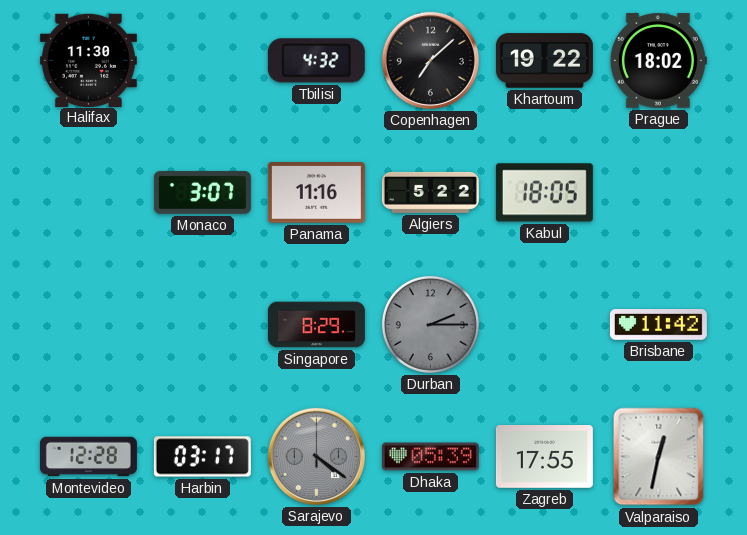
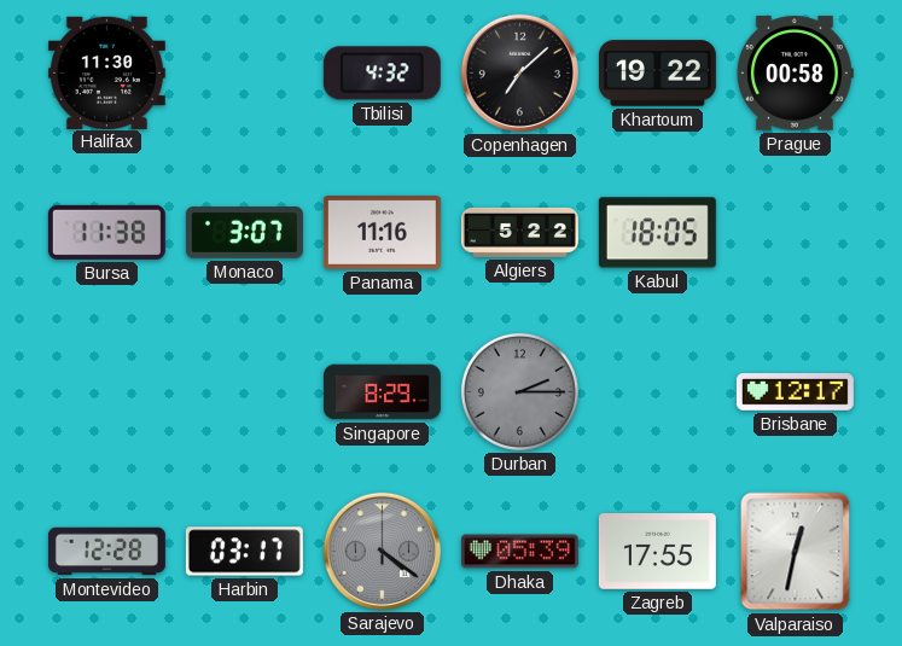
Prague: 18:02 -> 00:58
Bursa: none -> 11:38
Brisbane: 11:42 -> 12:17
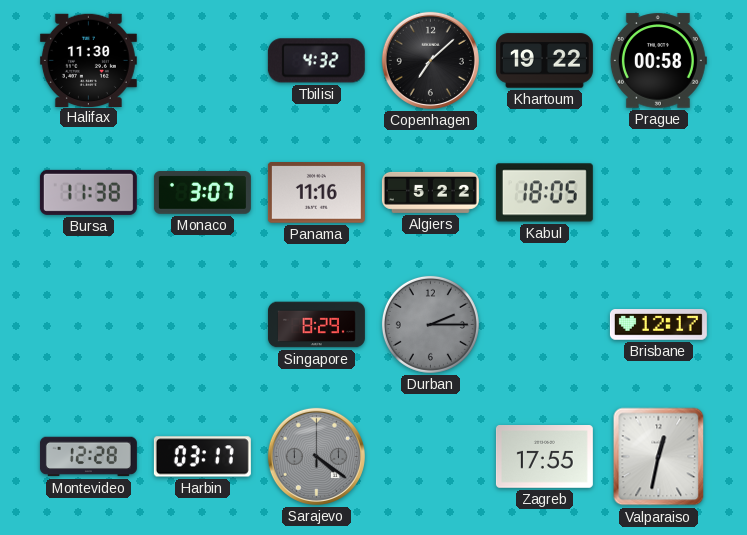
Dhaka: 05:39 -> none
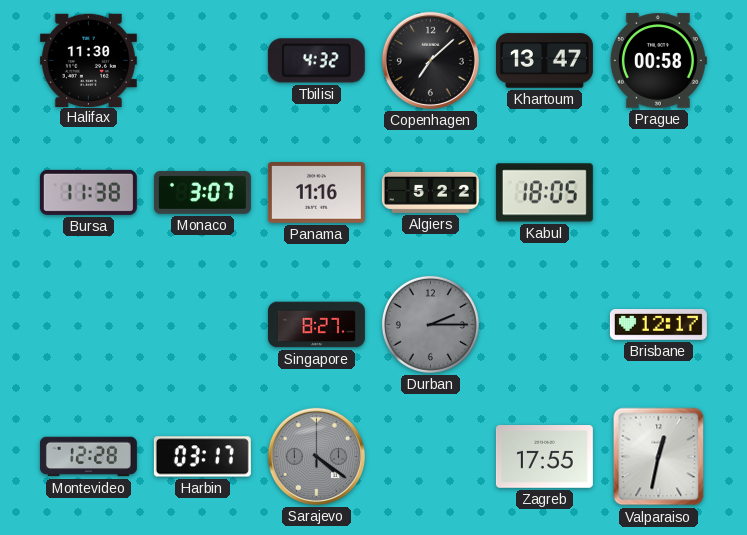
Khartoum: 19:22 -> 13:47
Singapore: 8:29 -> 8:27
